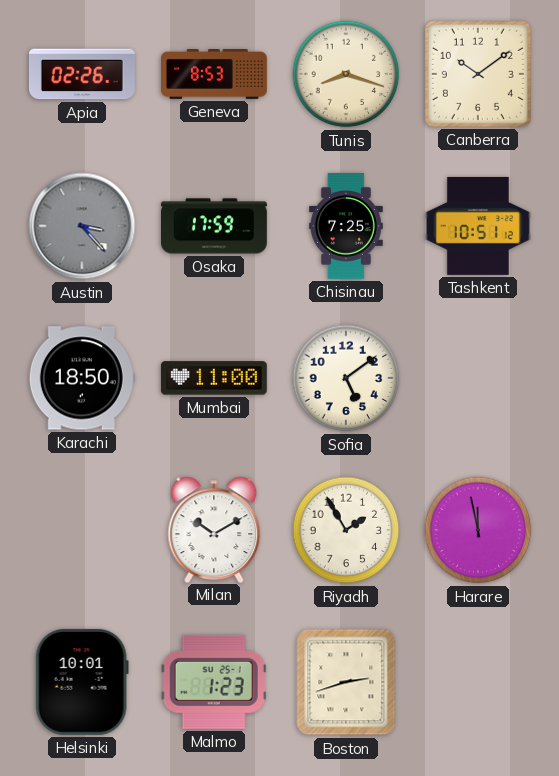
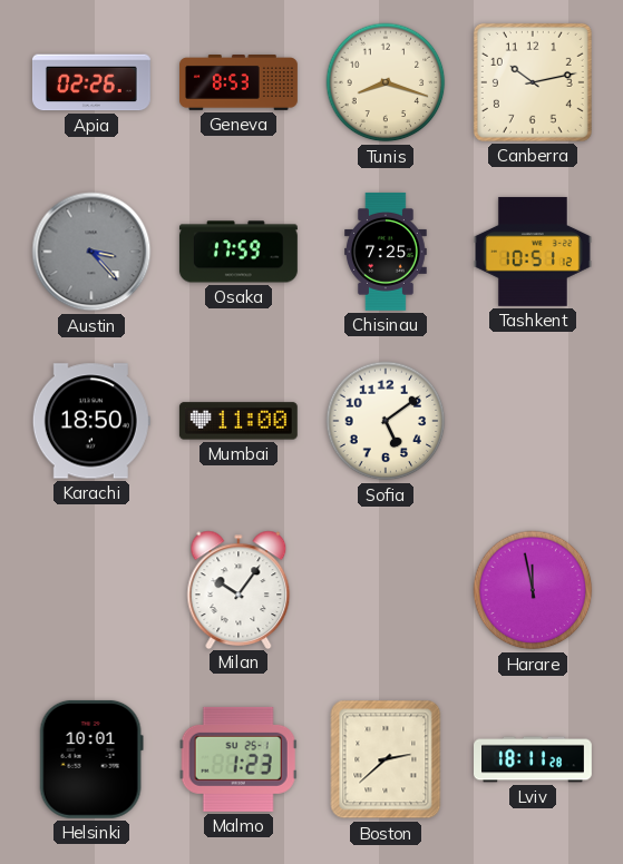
Canberra: 10:09 -> 10:13
Milan: 10:10 -> 10:06
Riyadh: 1:55 -> none
Boston: 2:42 -> 2:38
Lviv: none -> 18:11
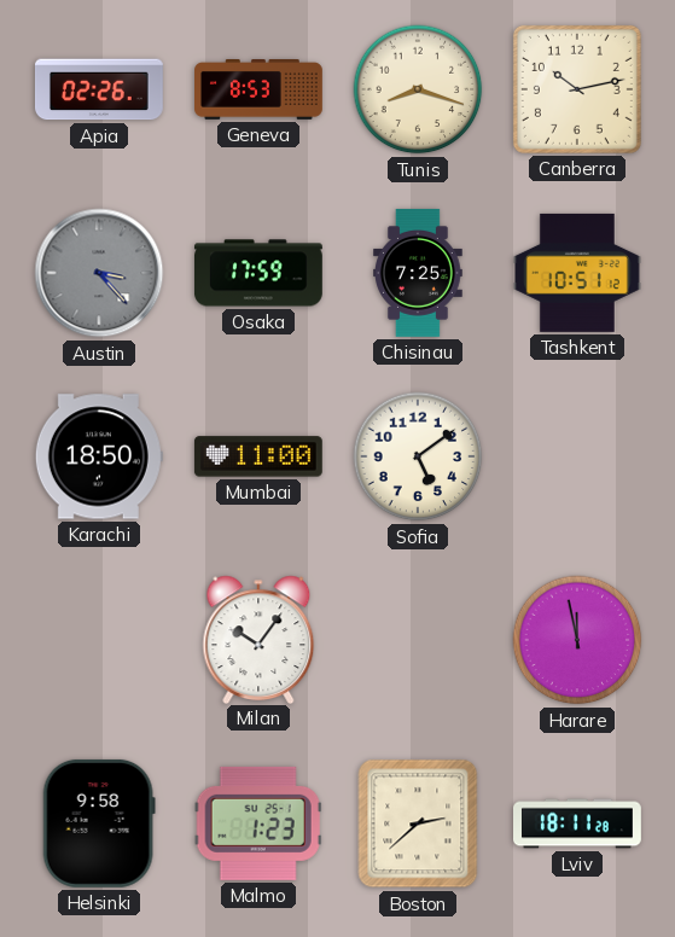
Helsinki: 10:01 -> 9:58
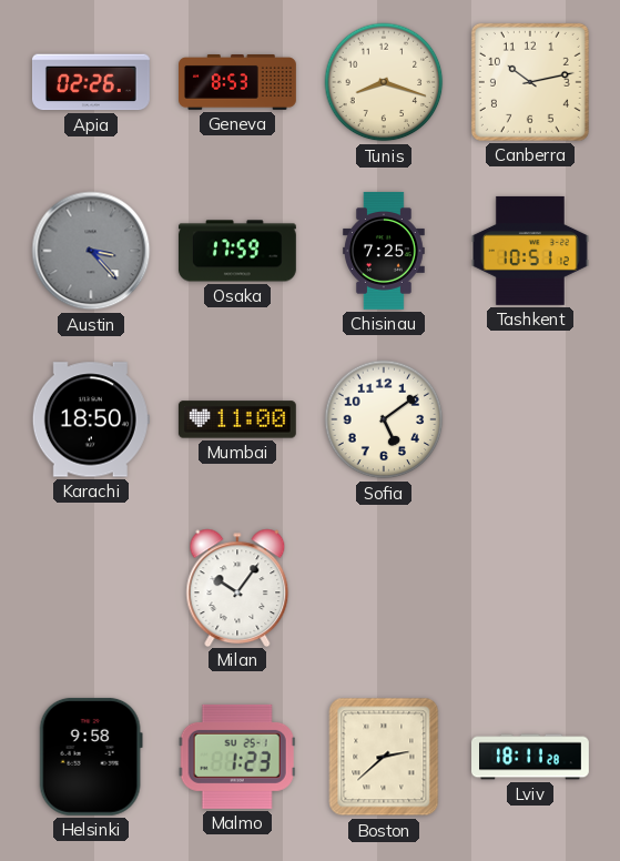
Harare: 11:58 -> none
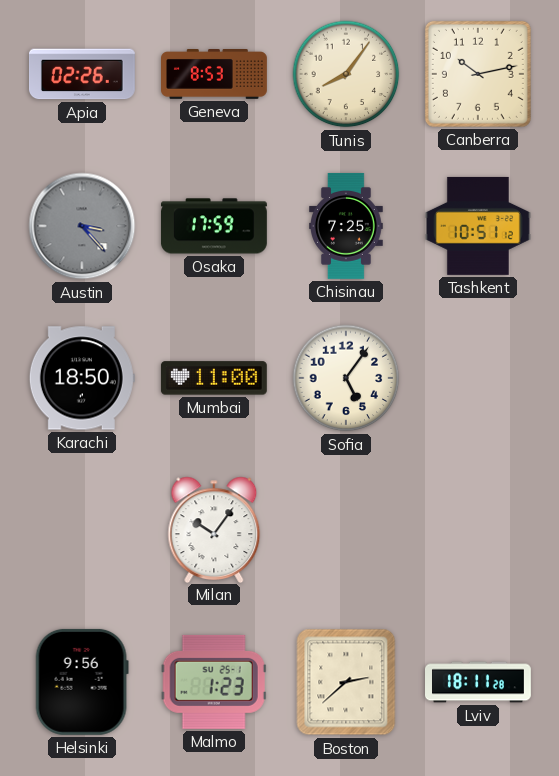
Tunis: 8:18 -> 8:06
Sofia: 5:09 -> 5:06
Helsinki: 9:58 -> 9:56
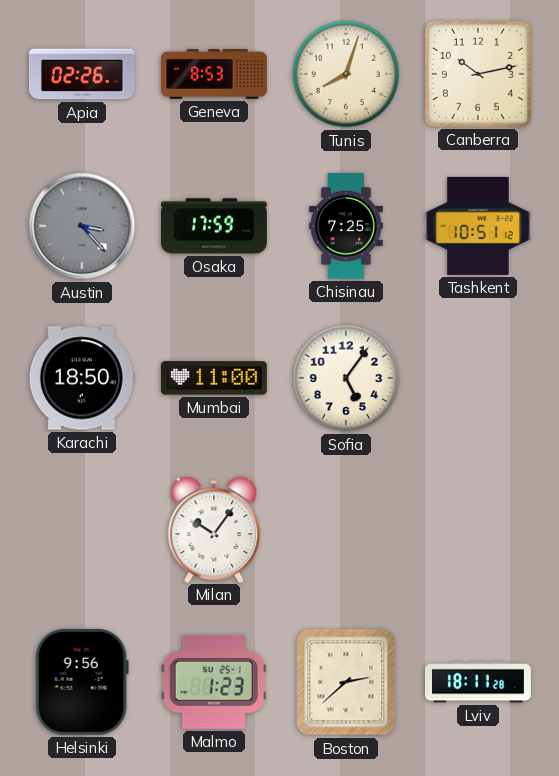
Tunis: 8:06 -> 8:03
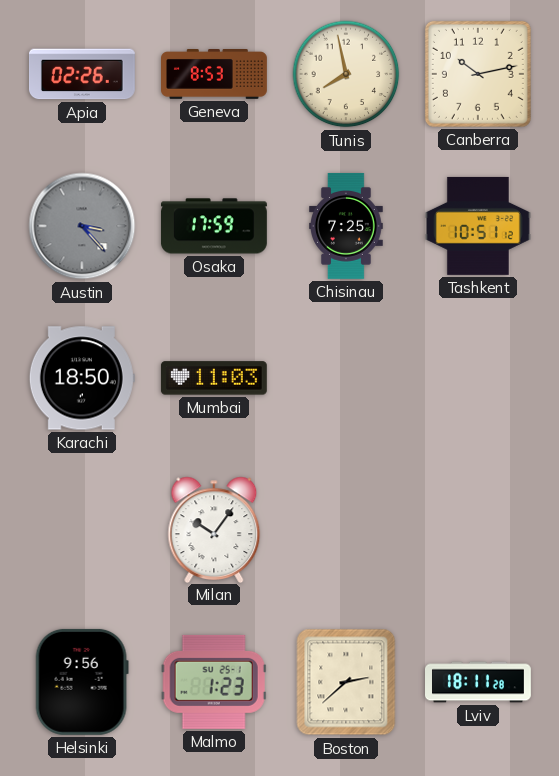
Tunis: 8:03 -> 7:58
Mumbai: 11:00 -> 11:03
Sofia: 5:06 -> none
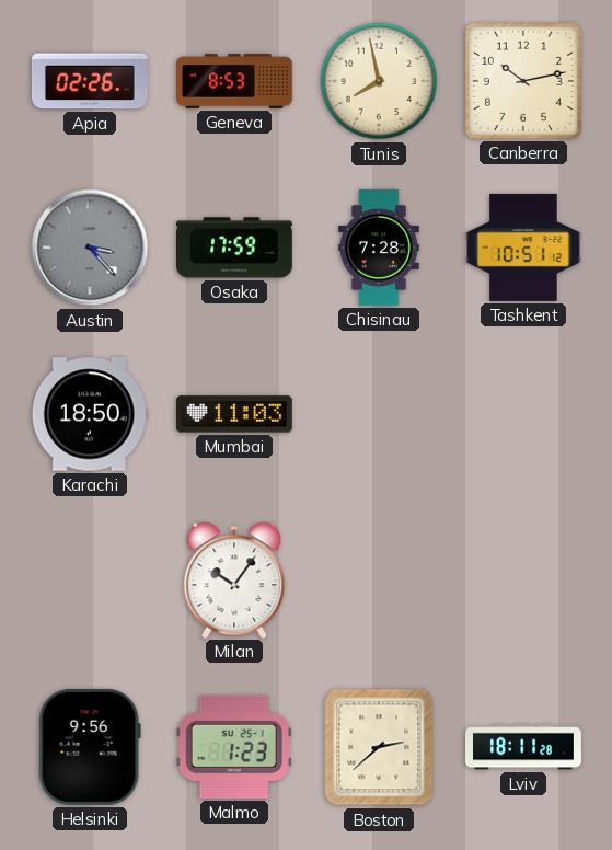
Chisinau: 7:25 -> 7:28
